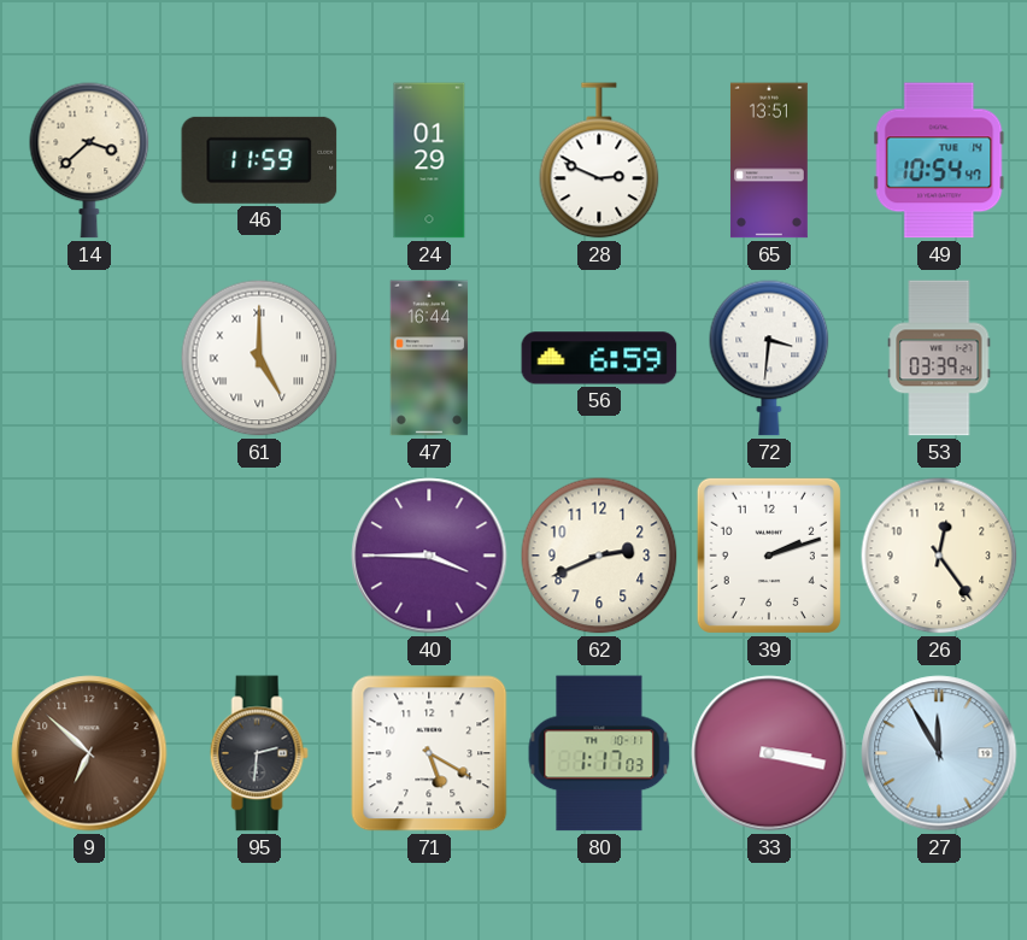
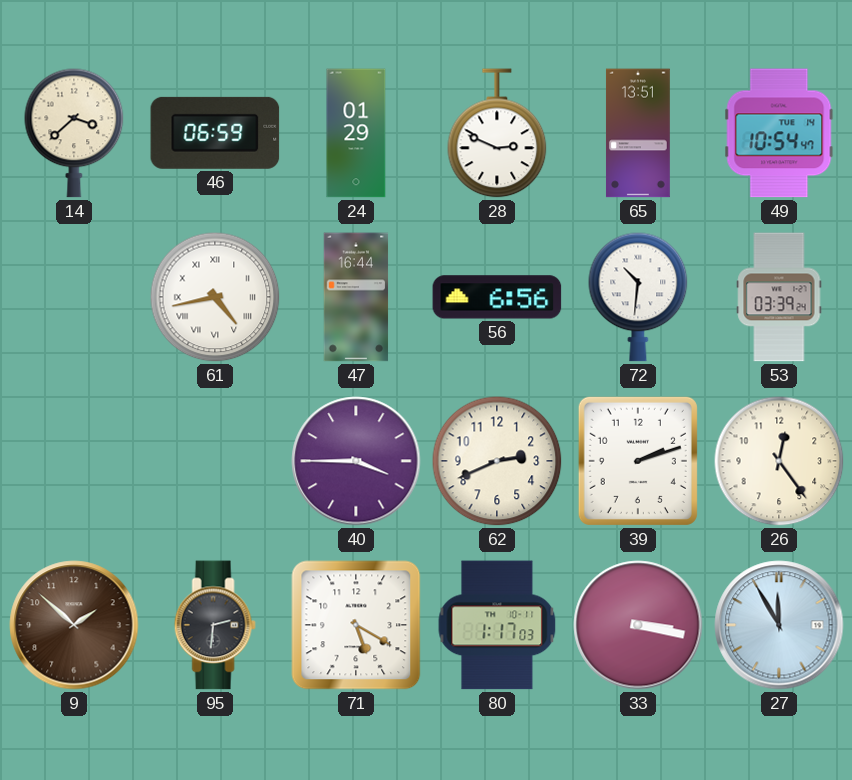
46: 11:59 -> 06:59
61: 5:00 -> 4:43
56: 6:59 -> 6:56
72: 3:31 -> 10:31
9: 6:52 -> 1:52
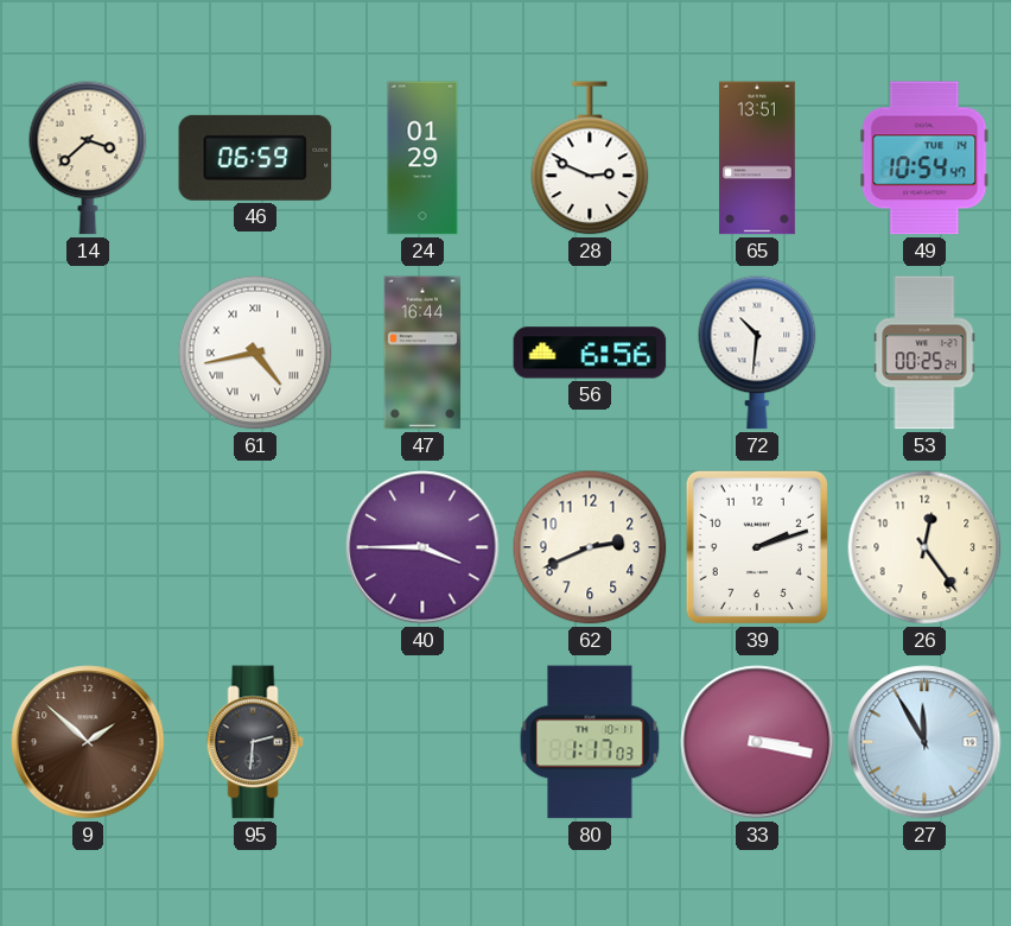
53: 03:39 -> 00:25
71: 5:20 -> none
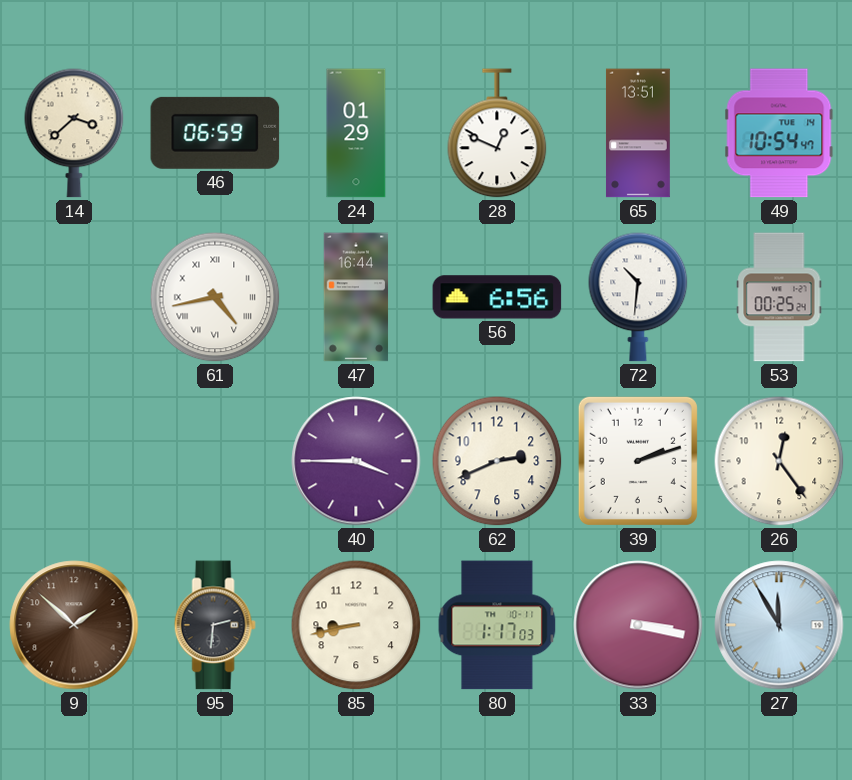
28: 2:49 -> 12:49
85: none -> 8:43
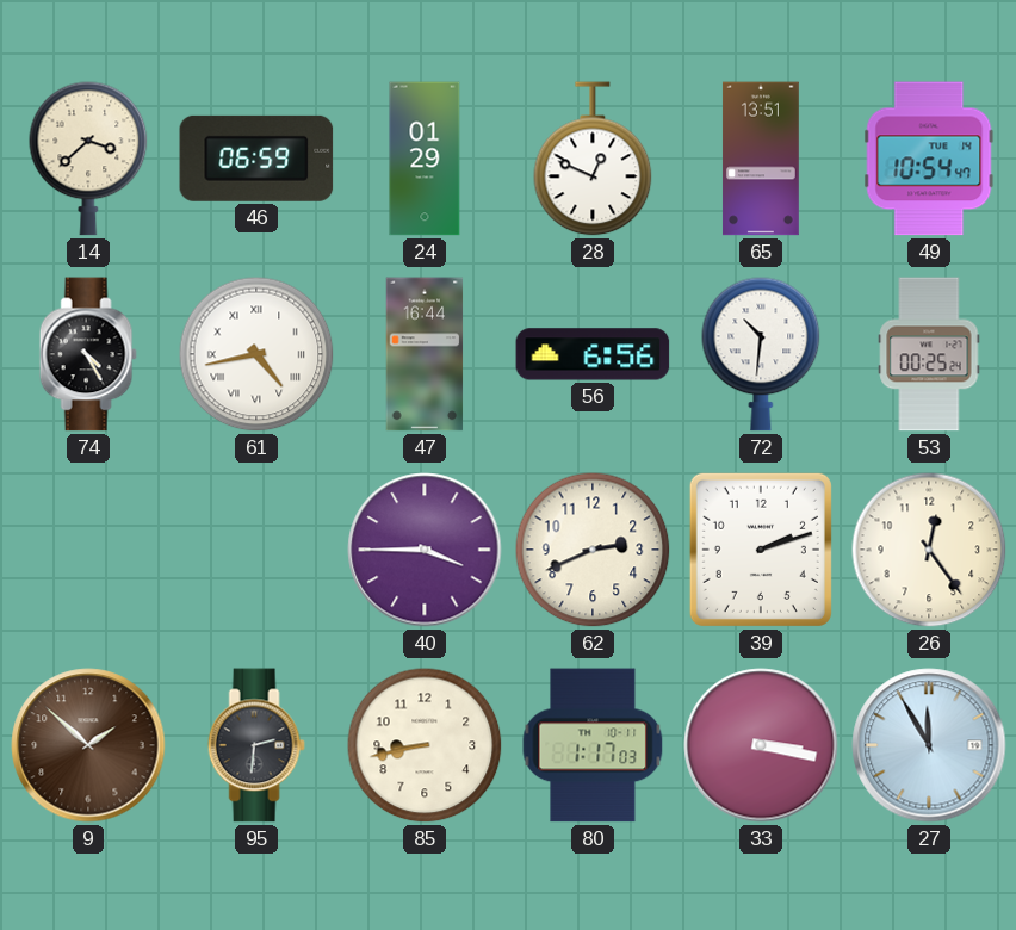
74: none -> 4:25
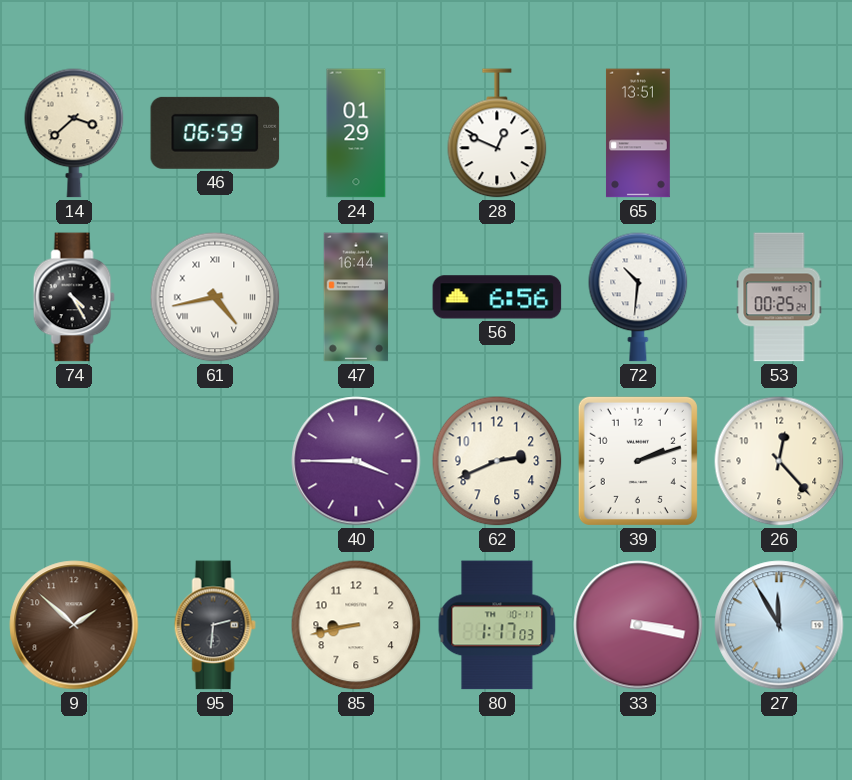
49: 10:54 -> none
26: 12:24 -> 12:23
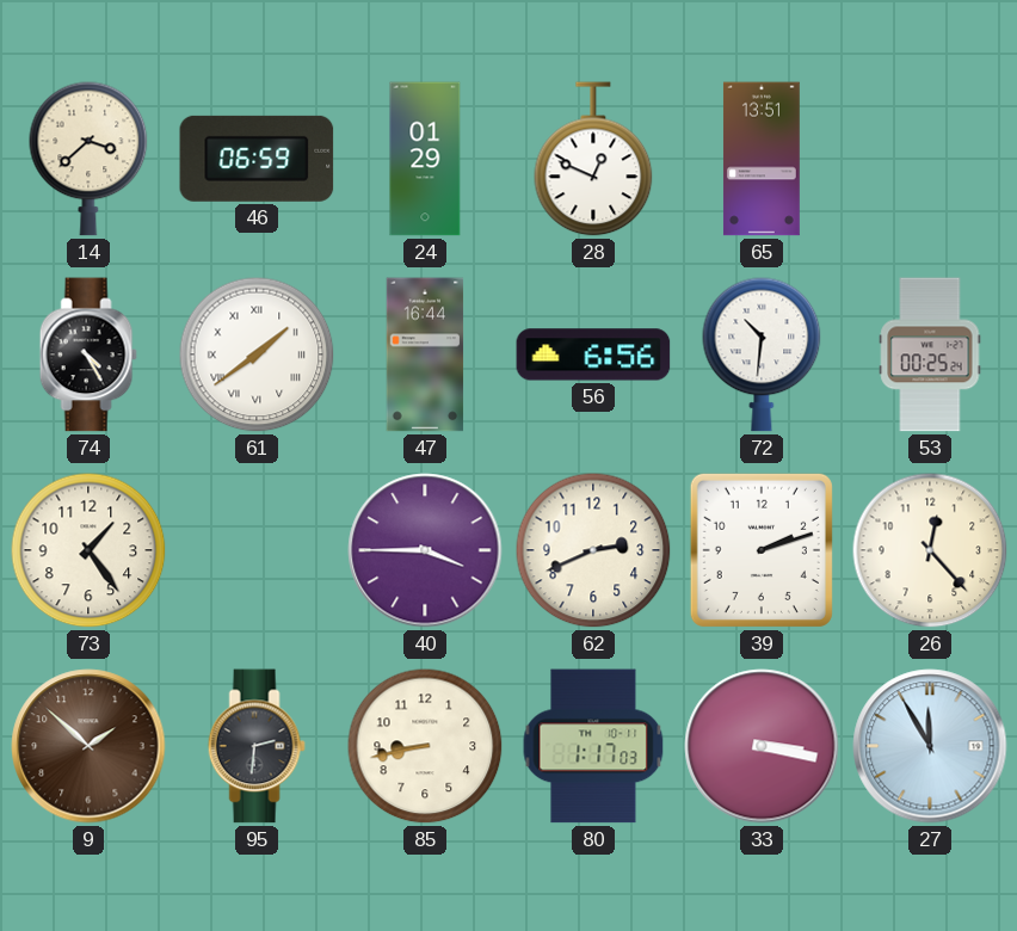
61: 4:43 -> 1:39
73: none -> 1:24
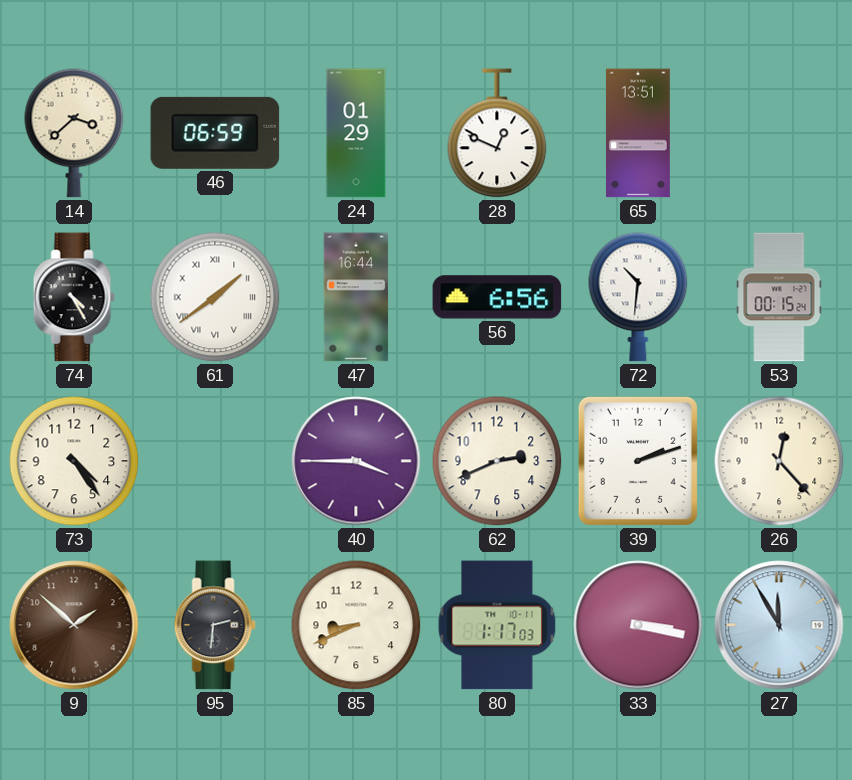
53: 00:25 -> 00:15
73: 1:24 -> 4:24
85: 8:43 -> 8:41
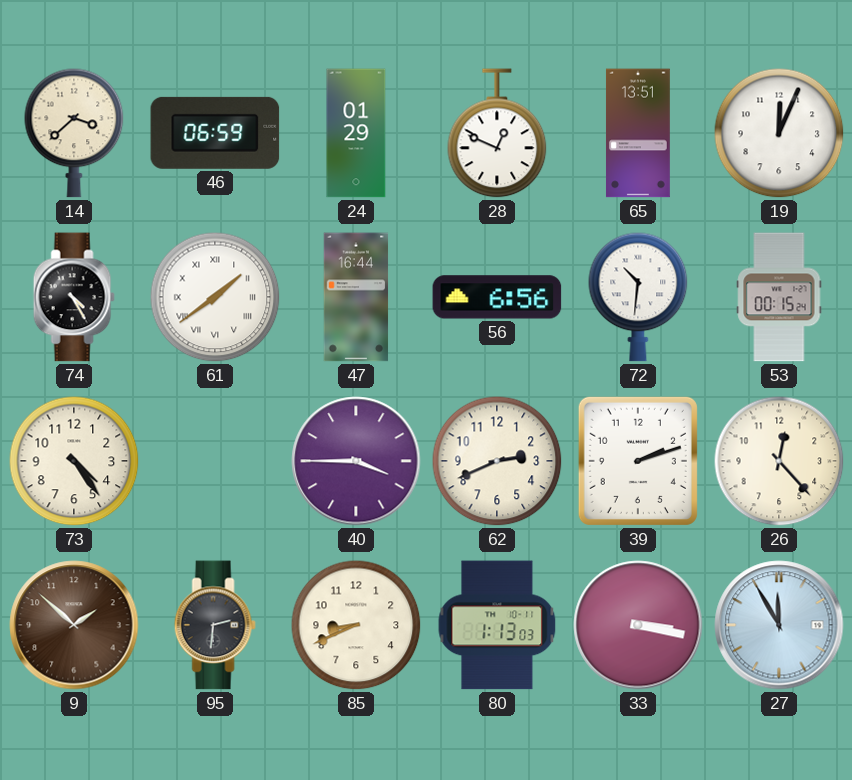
19: none -> 12:04
80: 1:17 -> 1:13
